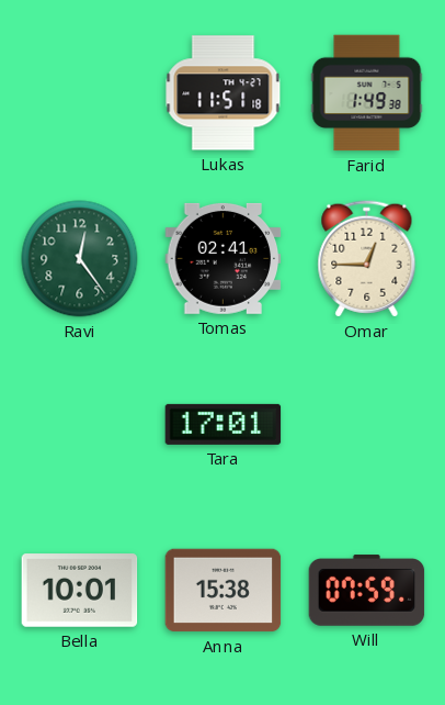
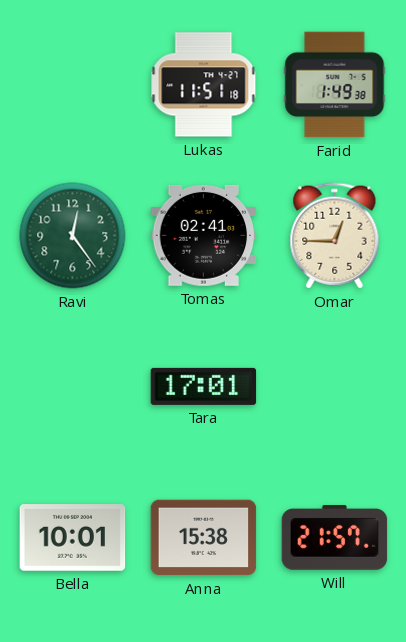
Will: 07:59 -> 21:57
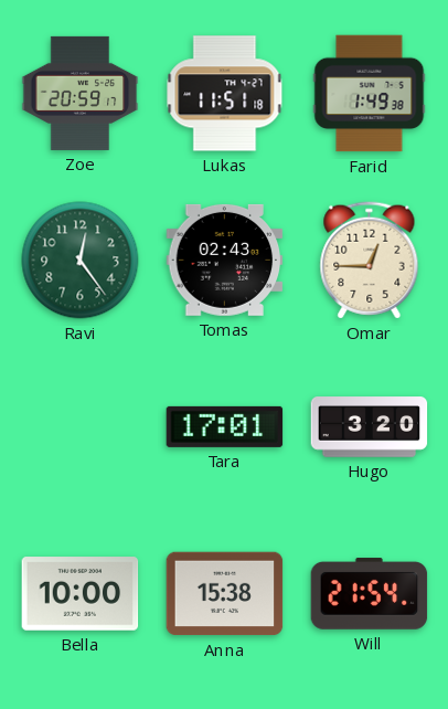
Zoe: none -> 20:59
Tomas: 02:41 -> 02:43
Hugo: none -> 3:20
Bella: 10:01 -> 10:00
Will: 21:57 -> 21:54
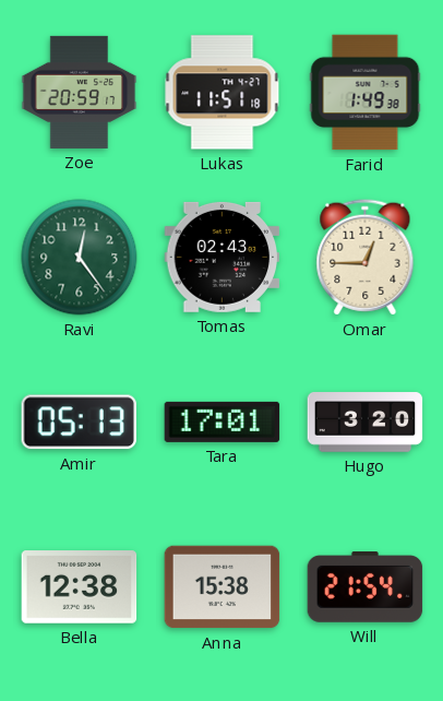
Amir: none -> 05:13
Bella: 10:00 -> 12:38
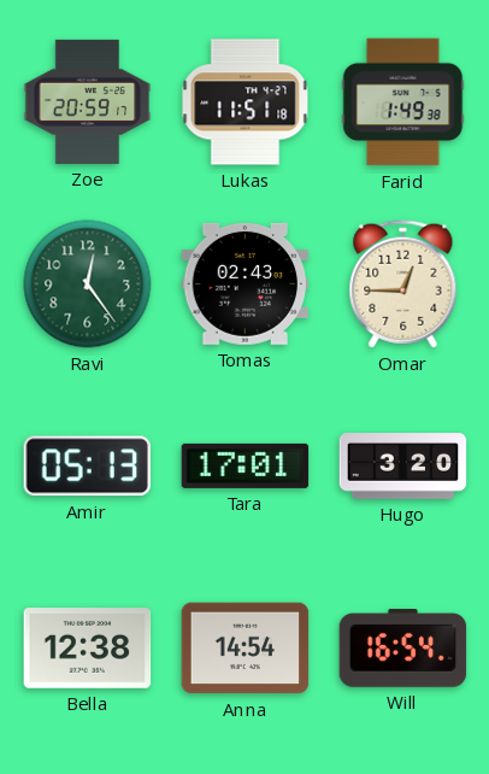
Anna: 15:38 -> 14:54
Will: 21:54 -> 16:54
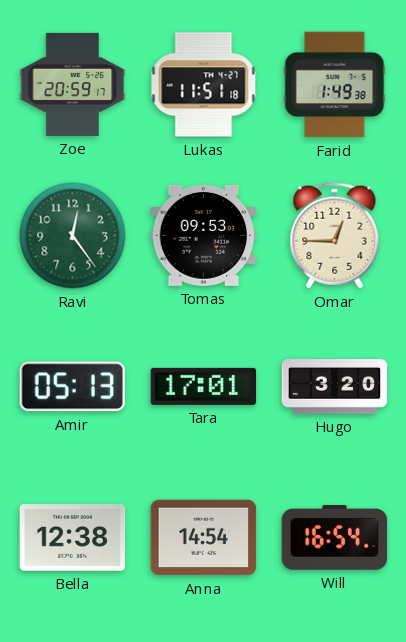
Tomas: 02:43 -> 09:53
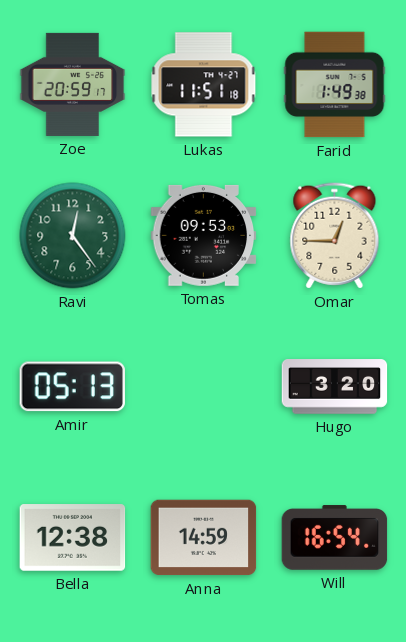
Tara: 17:01 -> none
Anna: 14:54 -> 14:59
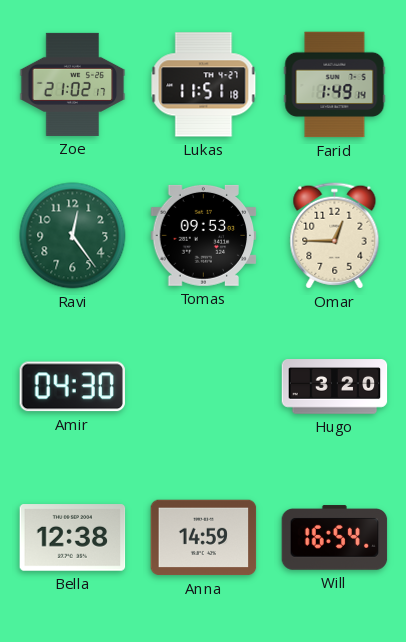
Zoe: 20:59 -> 21:02
Farid: 1:49:38 -> 1:49:14
Amir: 05:13 -> 04:30
